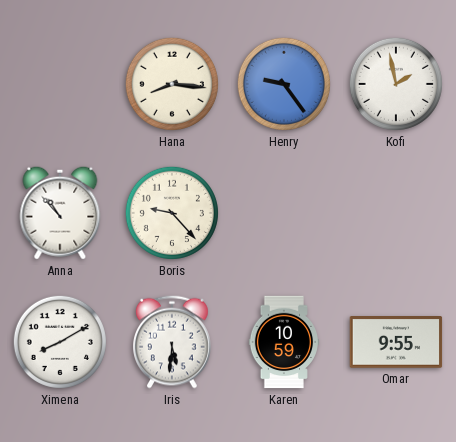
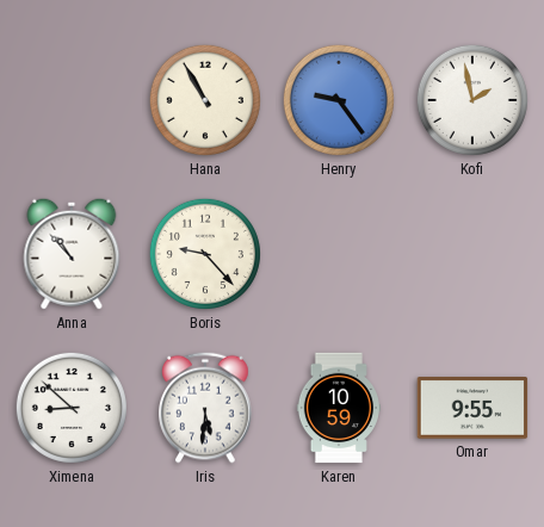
Hana: 8:16 -> 10:55
Ximena: 8:10 -> 8:52
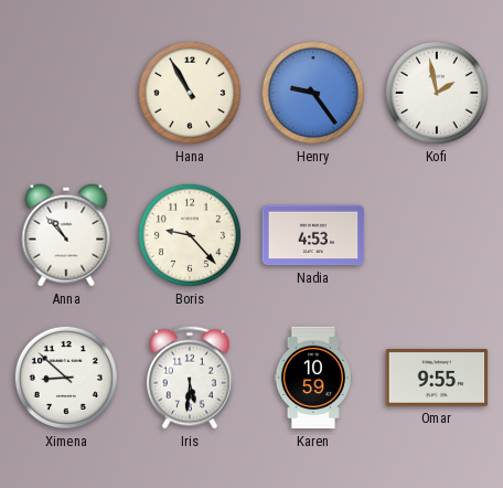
Nadia: none -> 4:53
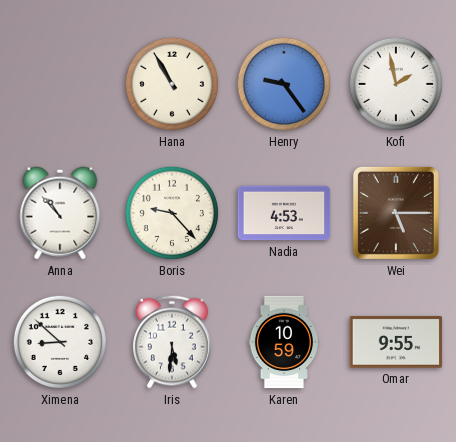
Wei: none -> 5:15
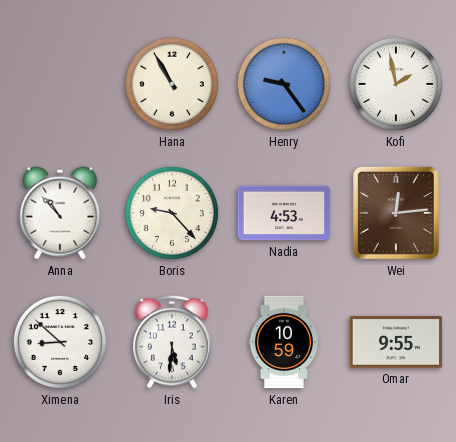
Wei: 5:15 -> 12:14
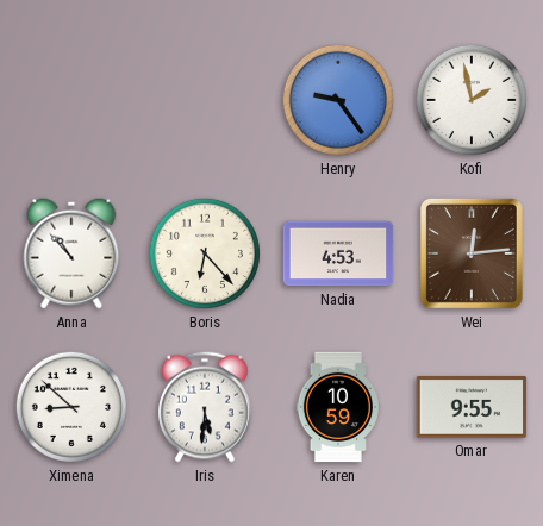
Hana: 10:55 -> none
Boris: 9:23 -> 6:23
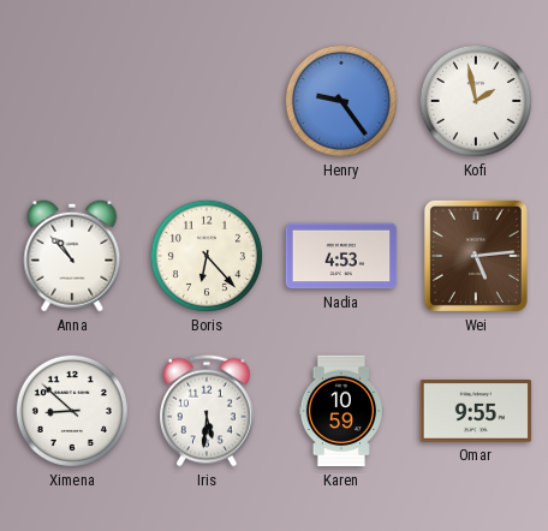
Wei: 12:14 -> 5:14
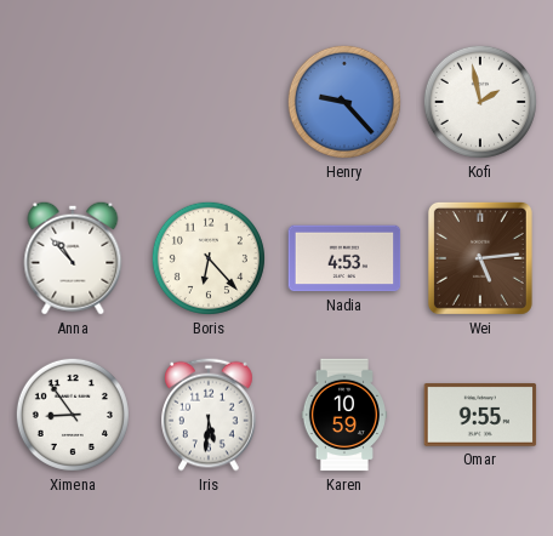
Henry: 9:24 -> 9:23
Ximena: 8:52 -> 8:54
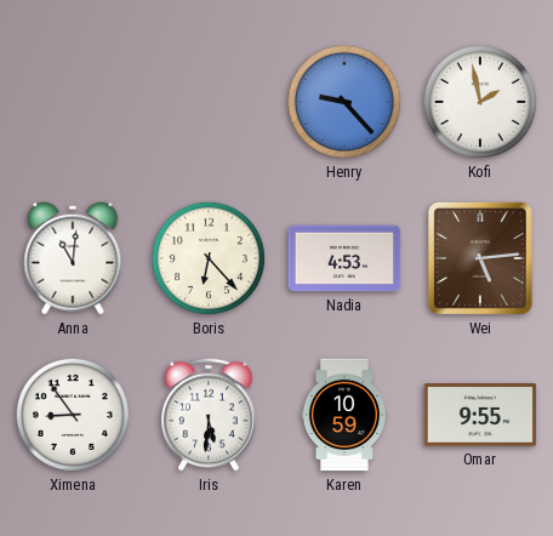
Anna: 10:53 -> 11:01
